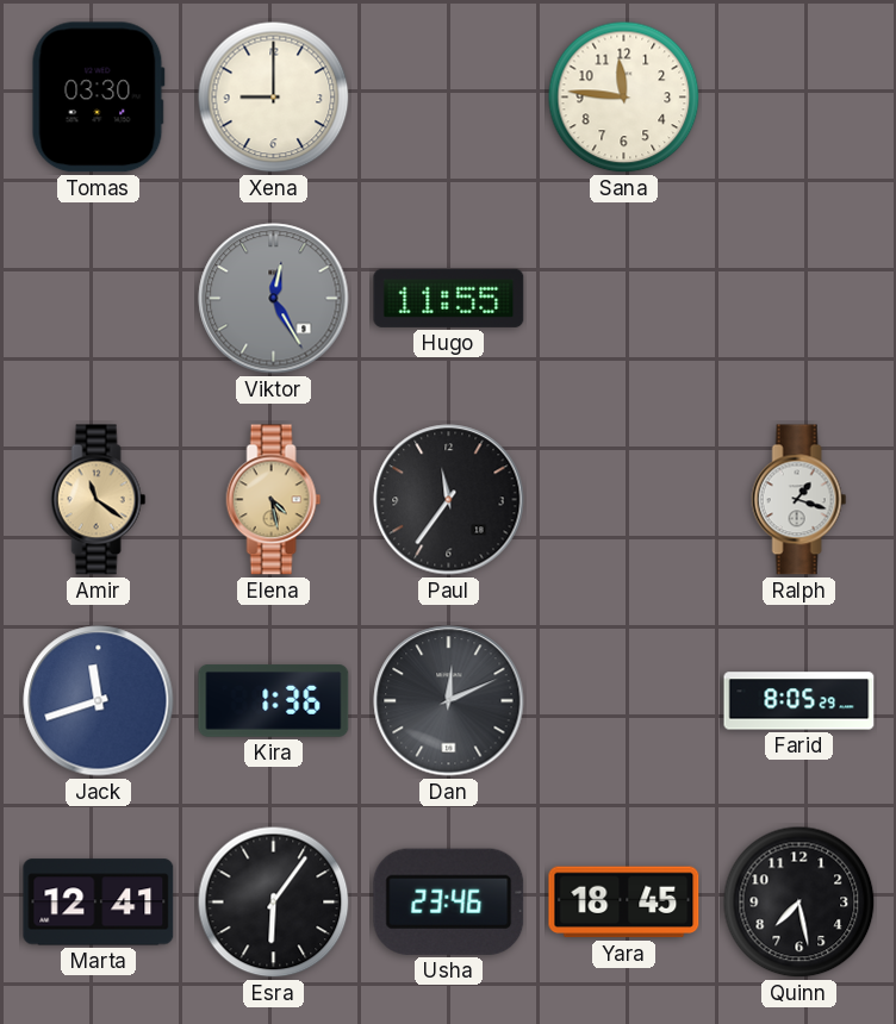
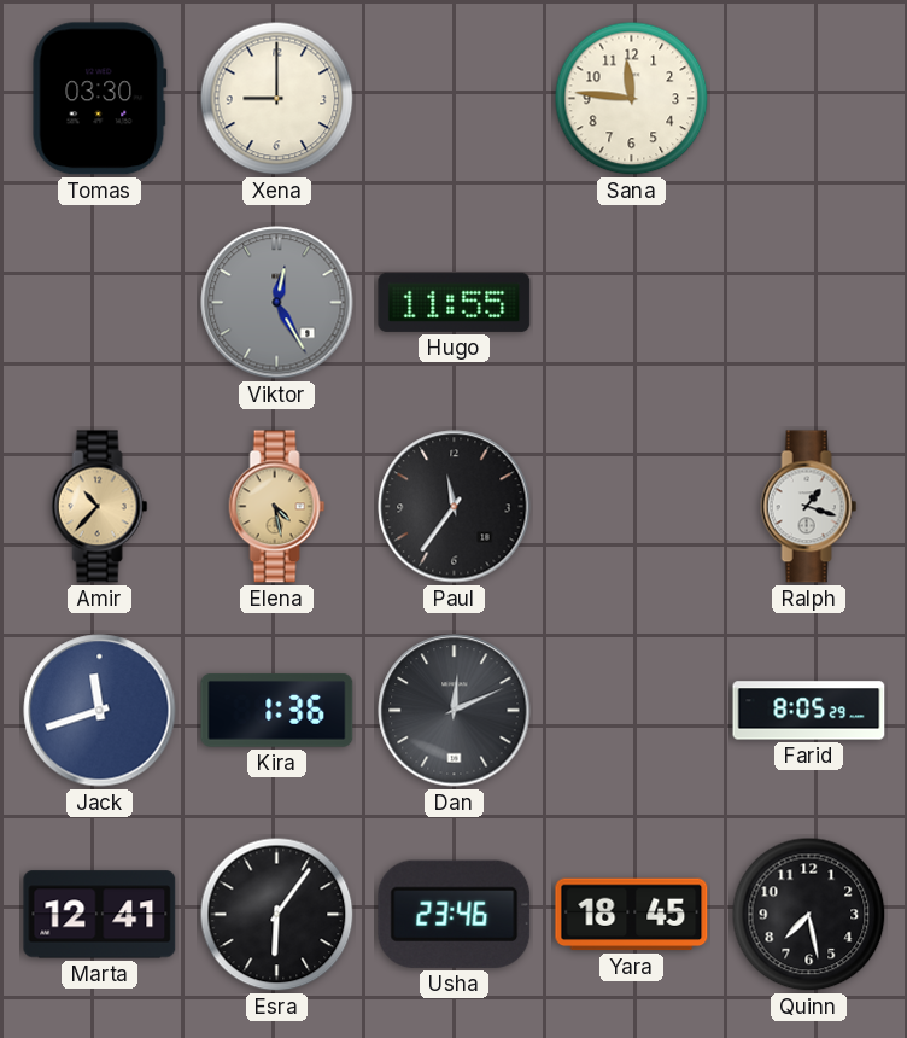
Amir: 11:21 -> 10:37
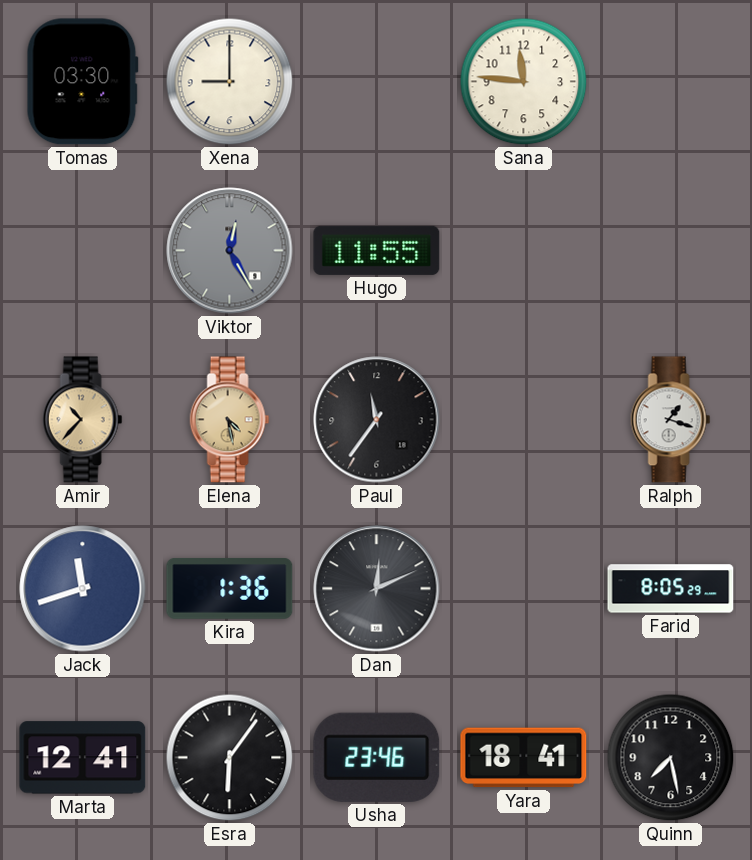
Yara: 18:45 -> 18:41
